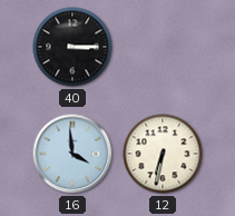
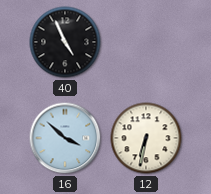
40: 3:15 -> 4:56
16: 3:59 -> 3:52
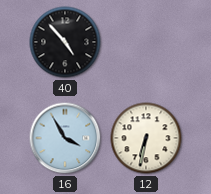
40: 4:56 -> 4:53
16: 3:52 -> 3:55
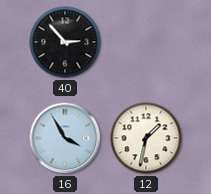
40: 4:53 -> 2:53
12: 6:32 -> 1:32
